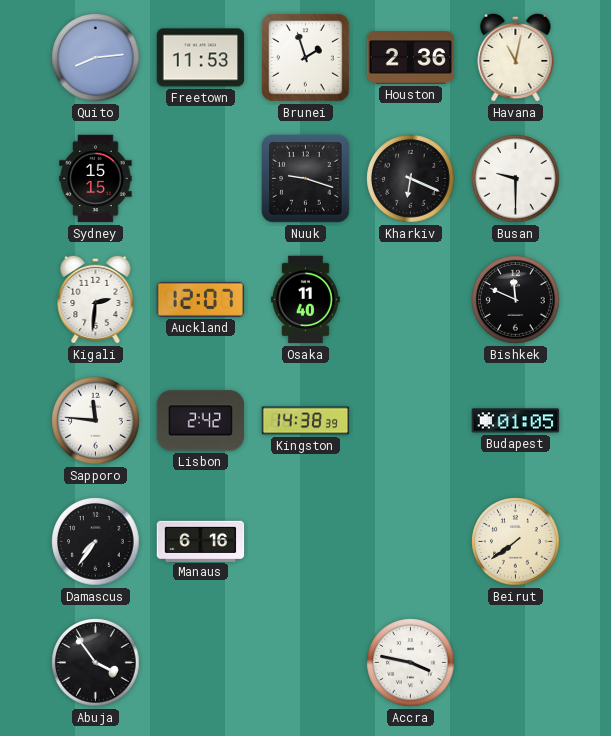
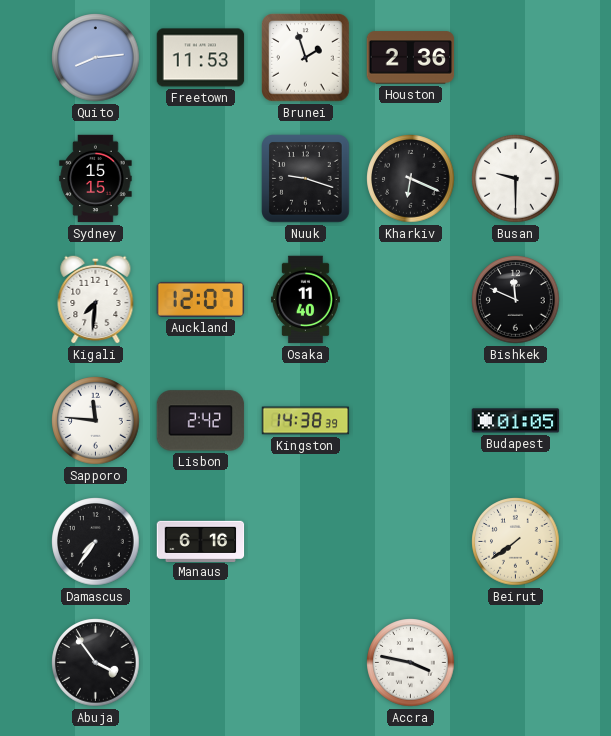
Havana: 11:02 -> none
Kigali: 2:31 -> 7:31
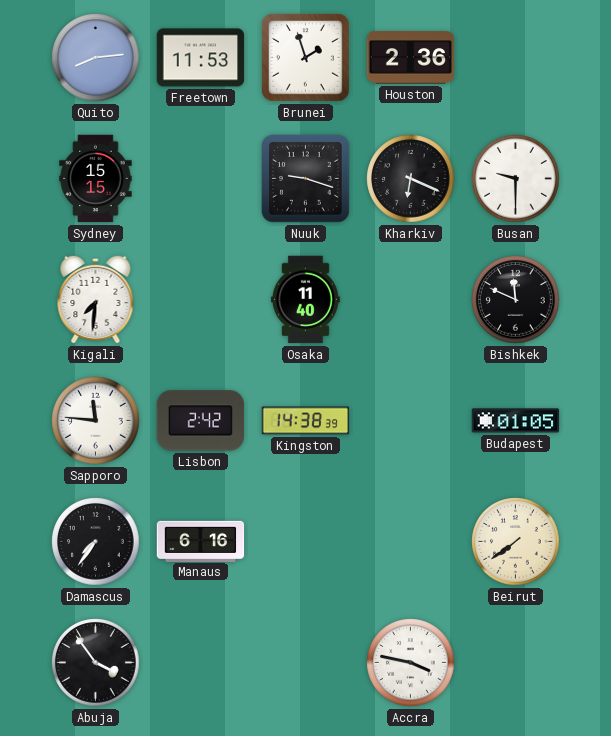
Auckland: 12:07 -> none
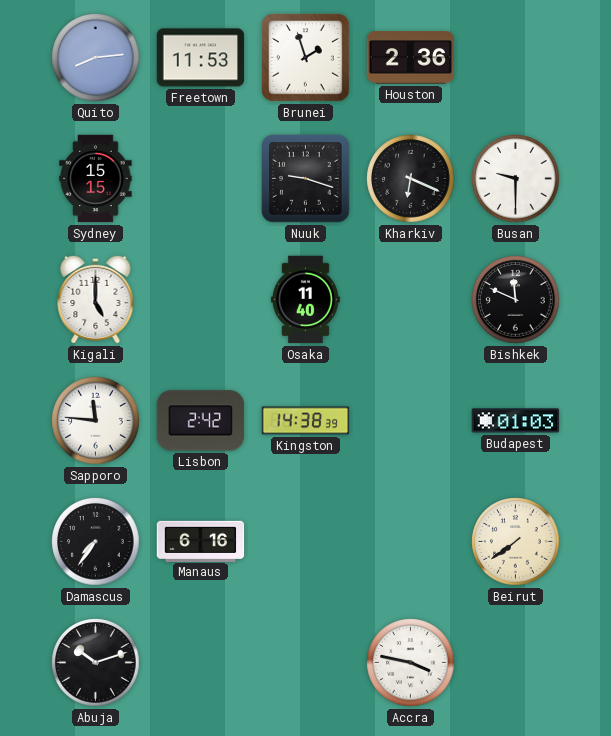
Kigali: 7:31 -> 5:00
Budapest: 01:05 -> 01:03
Abuja: 3:54 -> 10:12
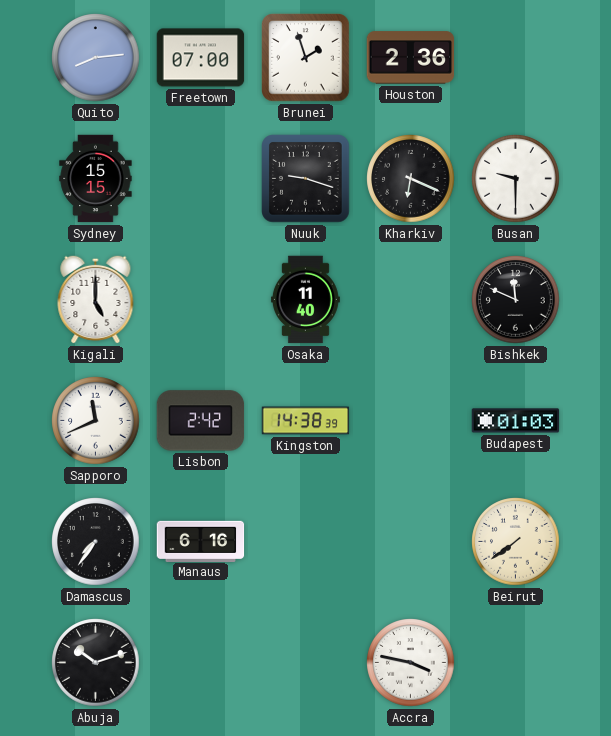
Freetown: 11:53 -> 07:00
Sapporo: 11:46 -> 11:41
